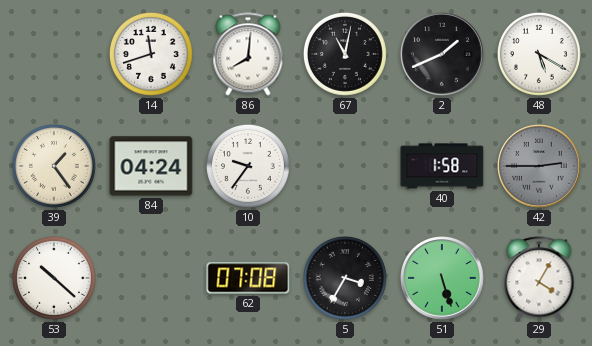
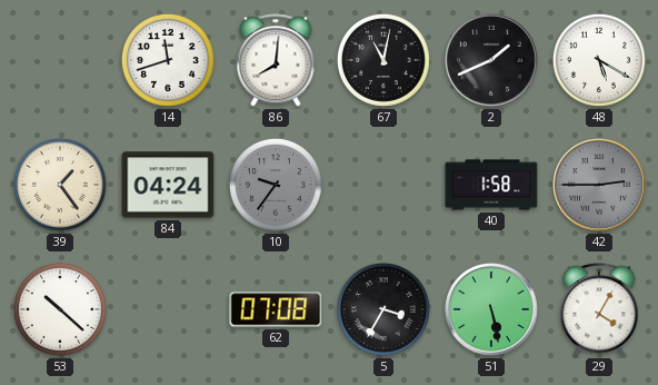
10 dial: white -> grey
51: 5:27 -> 5:28
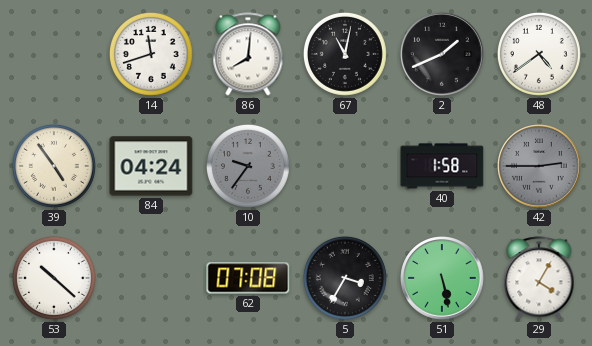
48: 5:20 -> 4:39
39: 1:24 -> 4:54
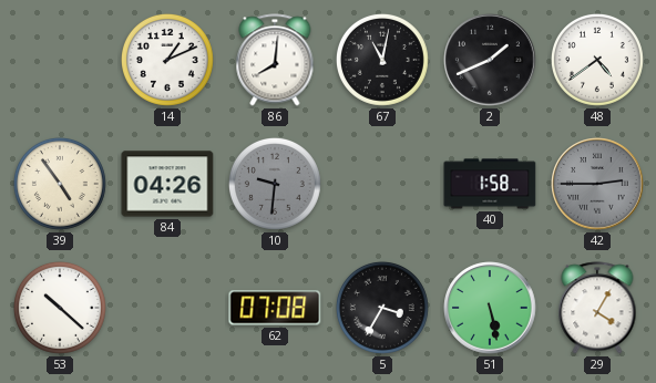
14: 11:42 -> 1:11
84: 04:24 -> 04:26
10: 9:36 -> 9:31
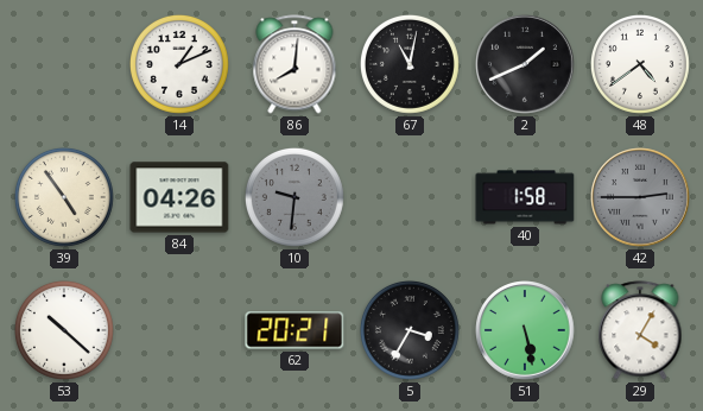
62: 07:08 -> 20:21
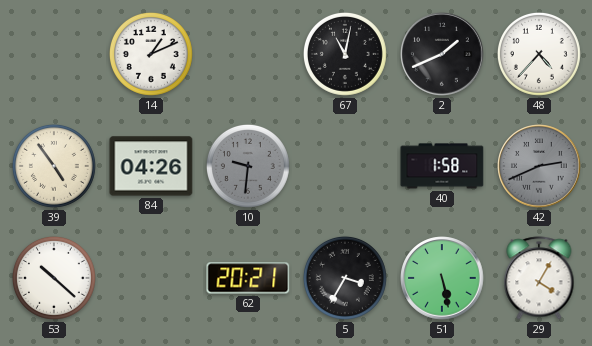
86: 8:01 -> none
48: 4:39 -> 4:37
42: 2:45 -> 2:41
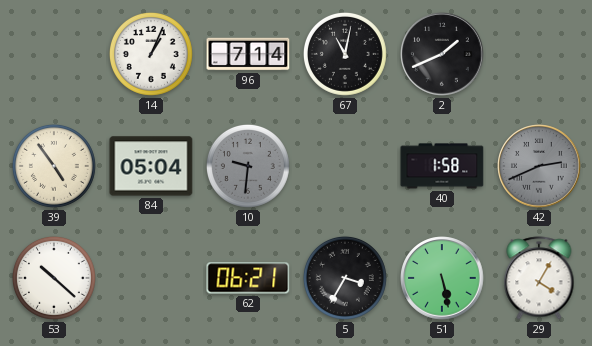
14: 1:11 -> 1:04
96: none -> 7:14
48: 4:37 -> none
84: 04:26 -> 05:04
62: 20:21 -> 06:21
